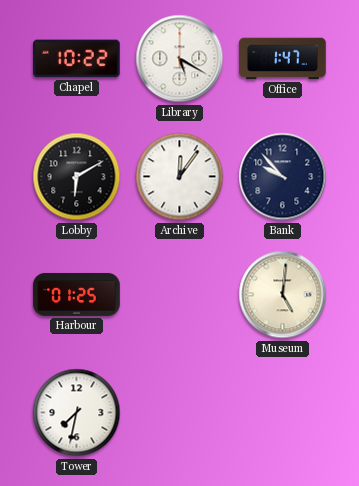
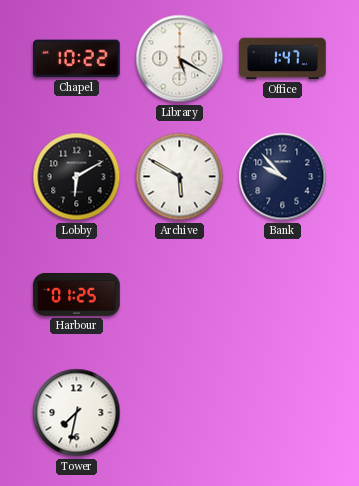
Archive: 12:06 -> 5:50
Museum: 5:01 -> none
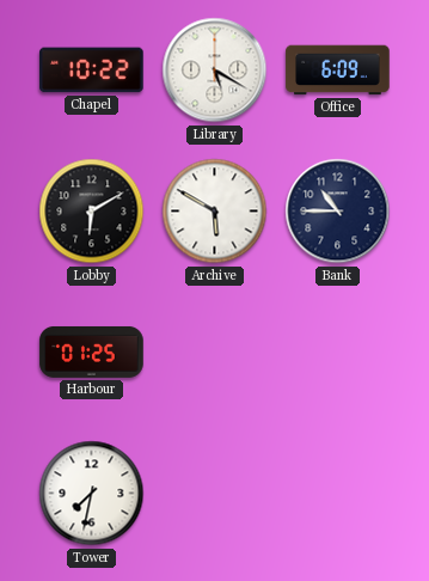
Office: 1:47 -> 6:09
Bank: 9:53 -> 10:45
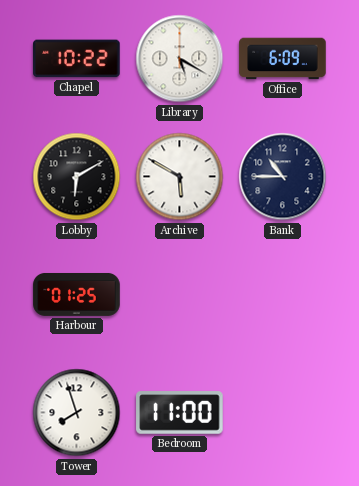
Tower: 7:32 -> 7:57
Bedroom: none -> 11:00
